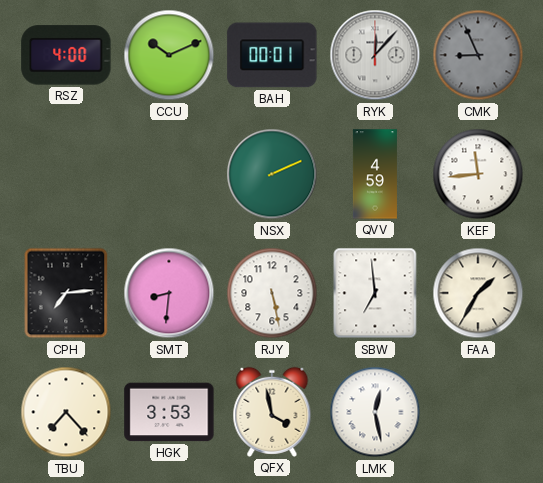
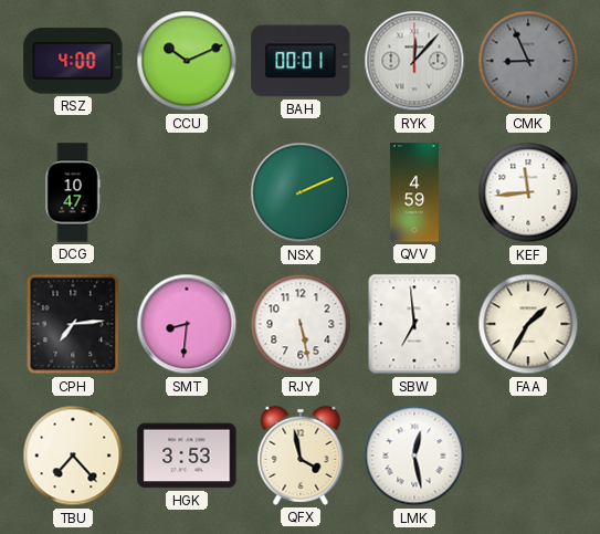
DCG: none -> 10:47
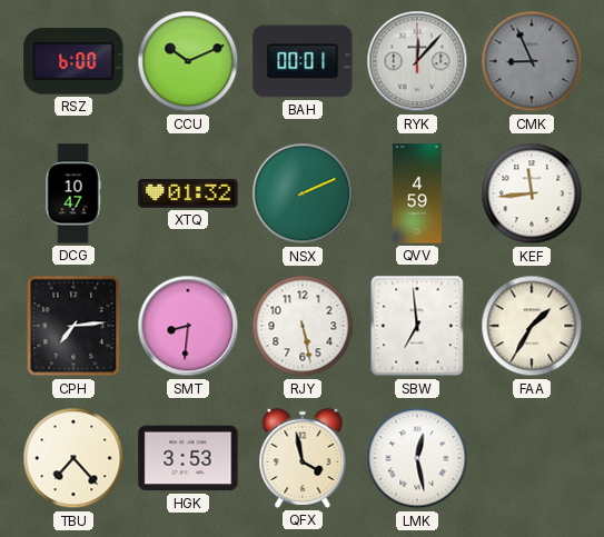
RSZ: 4:00 -> 6:00
XTQ: none -> 01:32
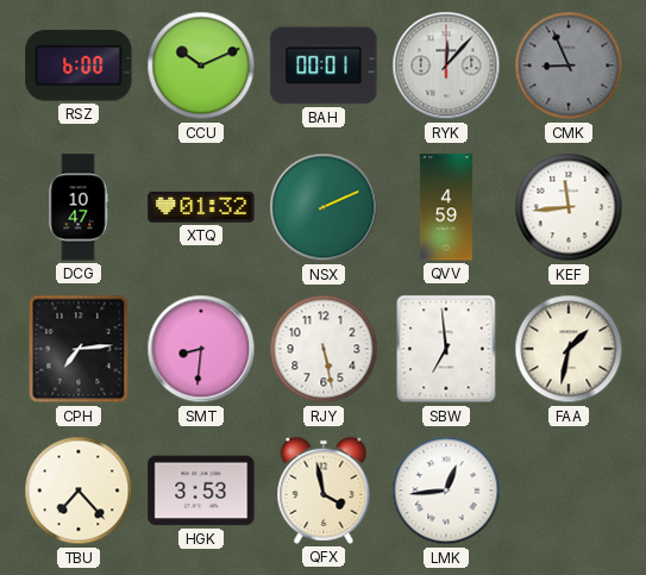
FAA: 1:35 -> 1:32
LMK: 12:28 -> 12:44
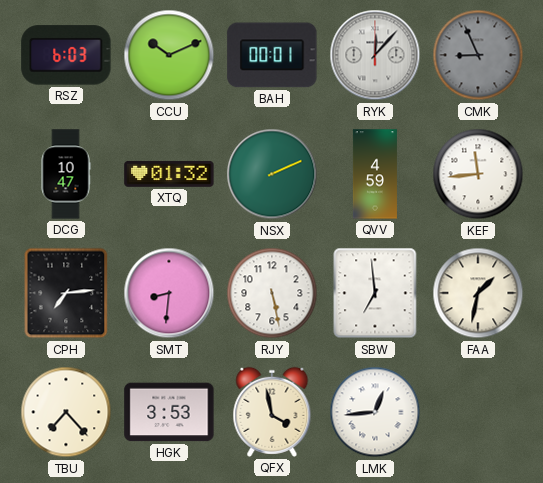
RSZ: 6:00 -> 6:03
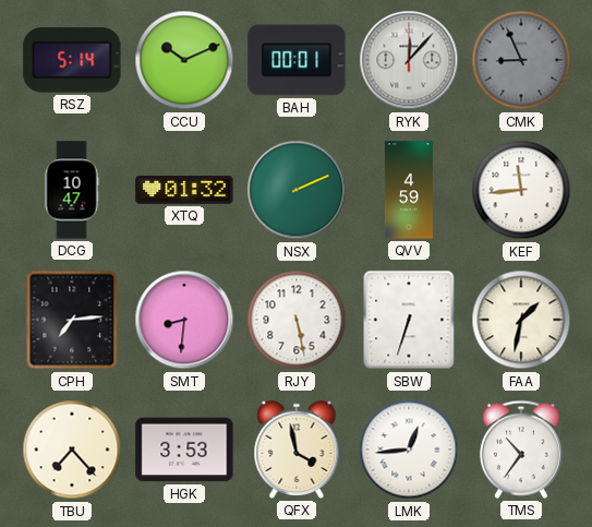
RSZ: 6:03 -> 5:14
SBW: 6:59 -> 6:33
TMS: none -> 10:36
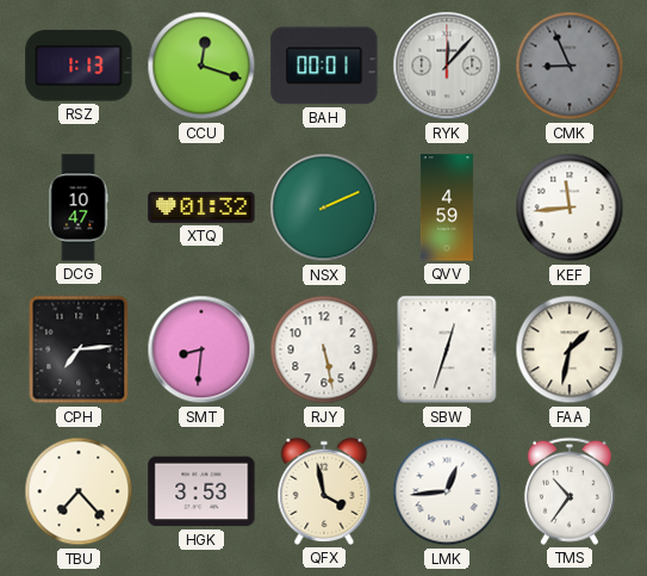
RSZ: 5:14 -> 1:13
CCU: 10:11 -> 12:18
SBW: 6:33 -> 12:33
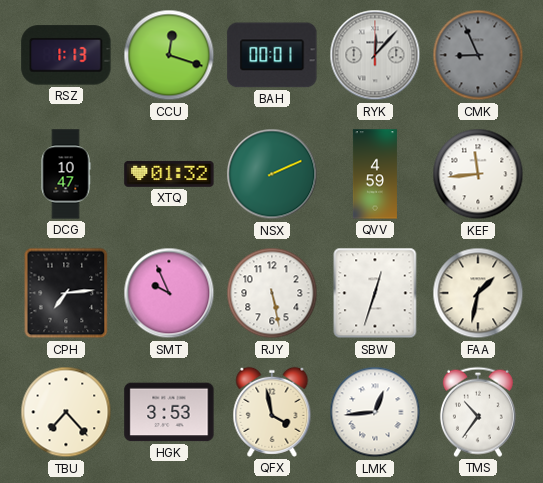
SMT: 8:31 -> 9:56
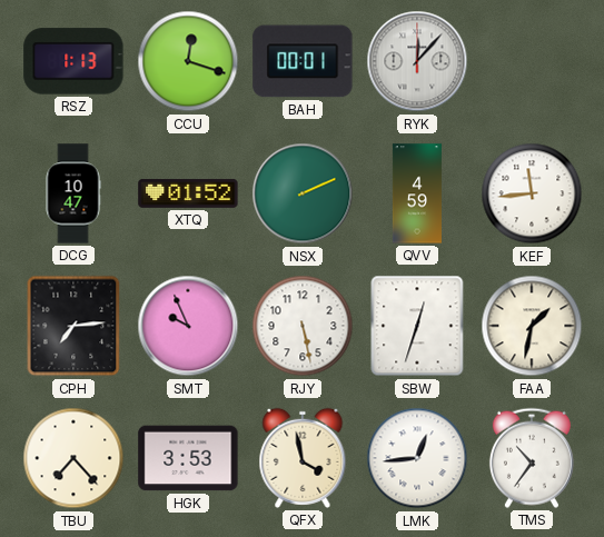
CMK: 8:56 -> none
XTQ: 01:32 -> 01:52
